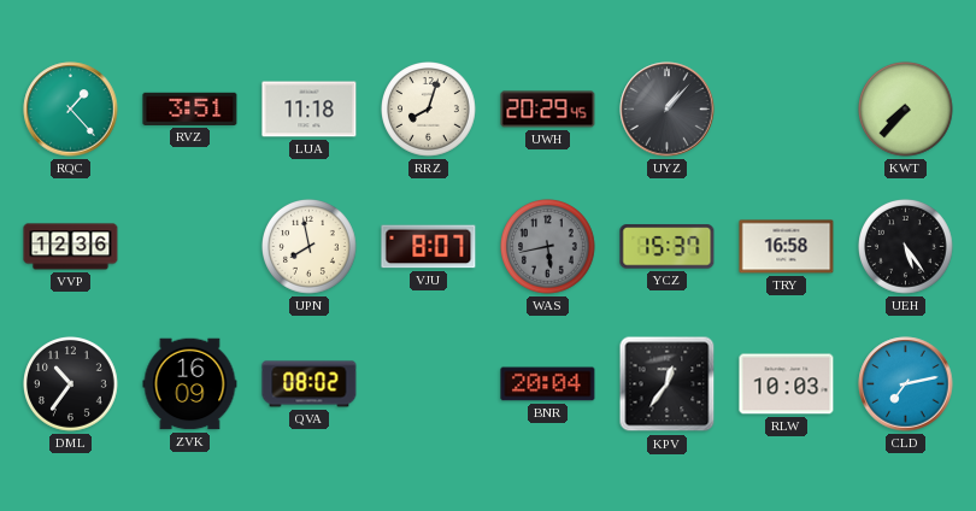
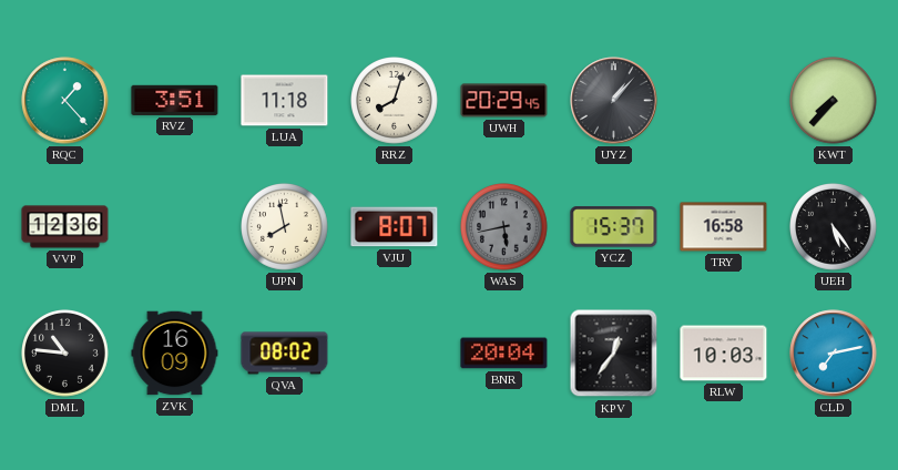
DML: 10:36 -> 10:46
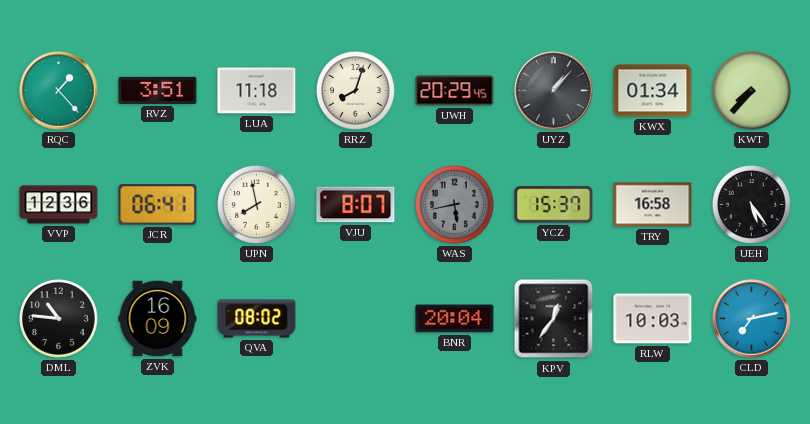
KWX: none -> 01:34
JCR: none -> 06:41
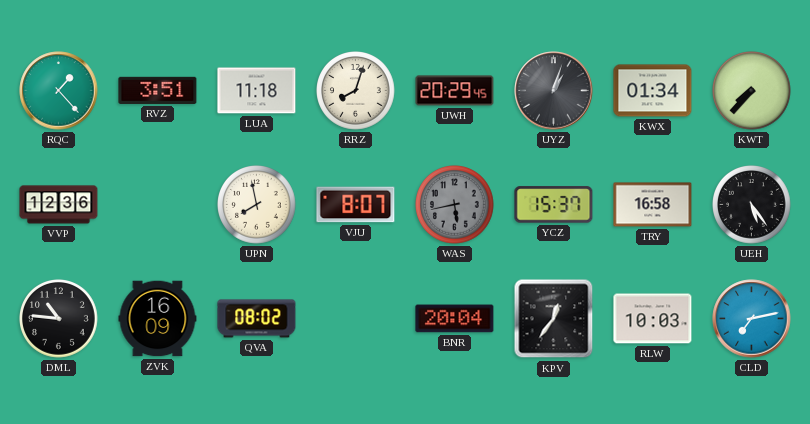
UYZ: 1:07 -> 1:03
JCR: 06:41 -> none
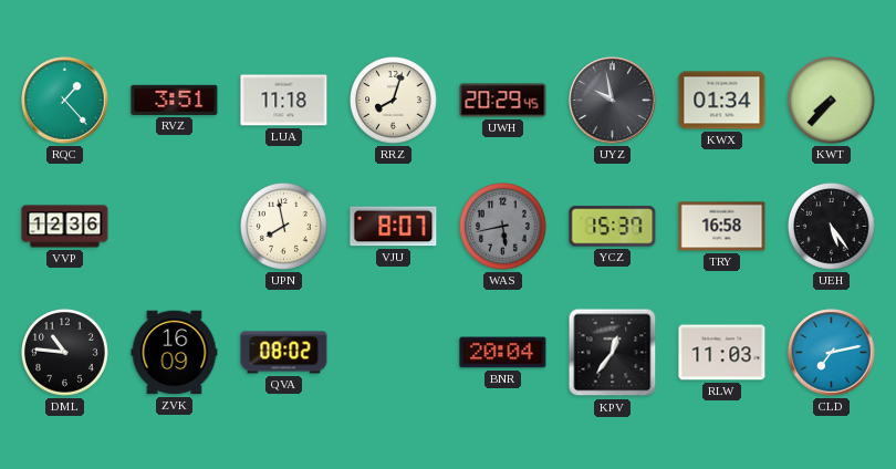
UYZ: 1:03 -> 9:58
RLW: 10:03 -> 11:03
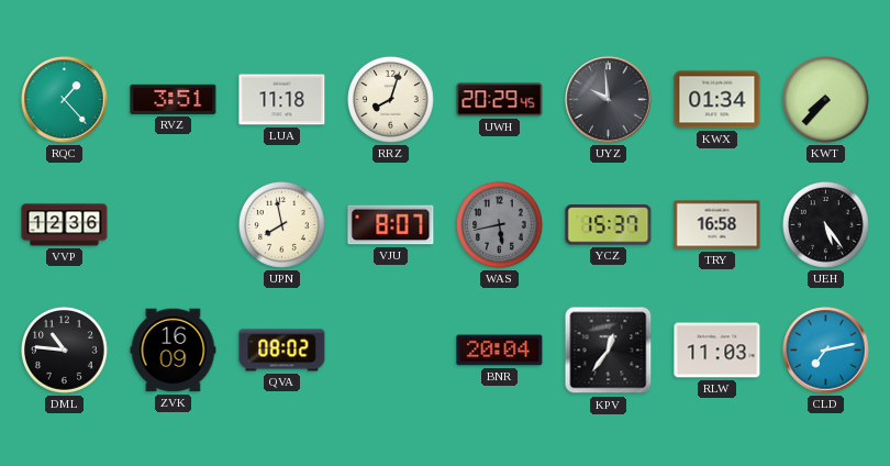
UYZ: 9:58 -> 9:59
